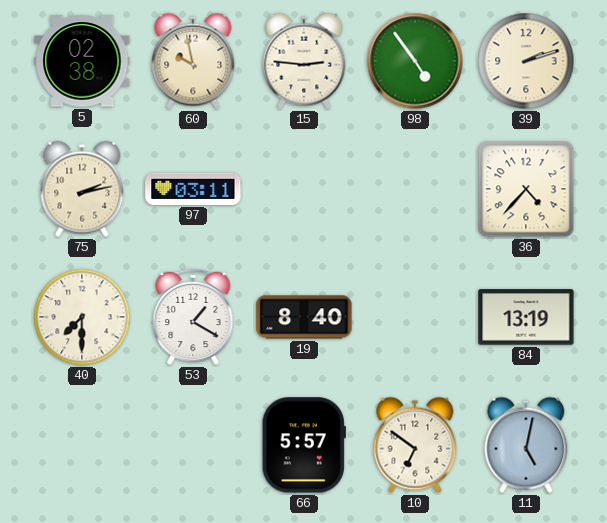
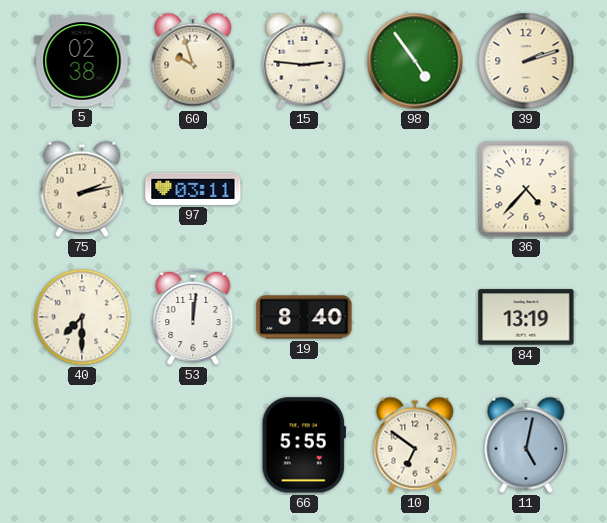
60: 9:58 -> 9:57
53: 1:20 -> 12:01
66: 5:57 -> 5:55
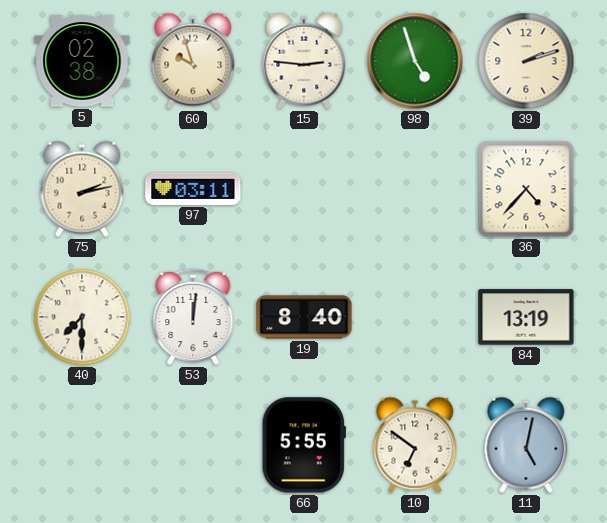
98: 4:54 -> 4:57
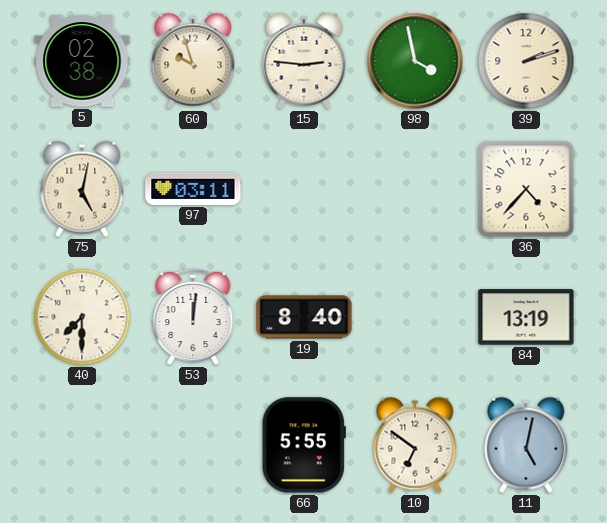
98: 4:57 -> 3:58
75: 2:13 -> 5:02
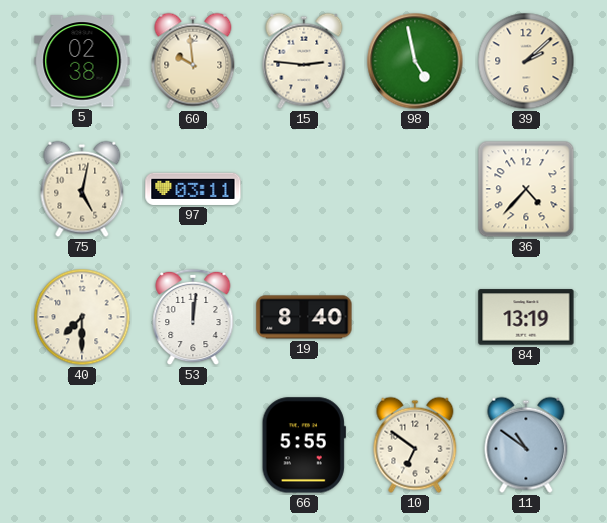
60: 9:57 -> 9:59
98: 3:58 -> 4:58
39: 2:12 -> 2:08
11: 5:02 -> 10:51
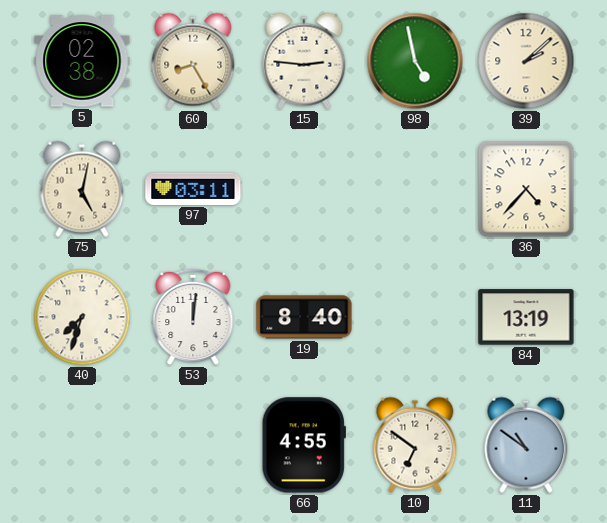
60: 9:59 -> 8:25
40: 7:30 -> 7:33
66: 5:55 -> 4:55
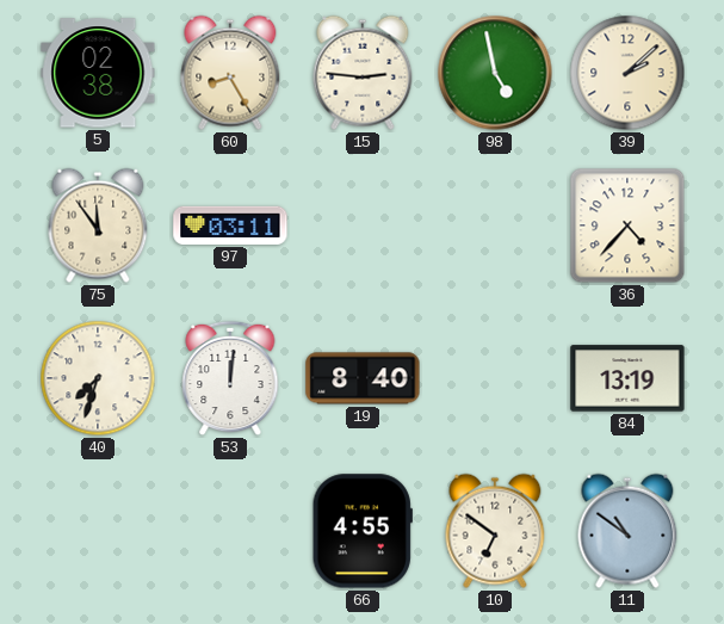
75: 5:02 -> 11:54
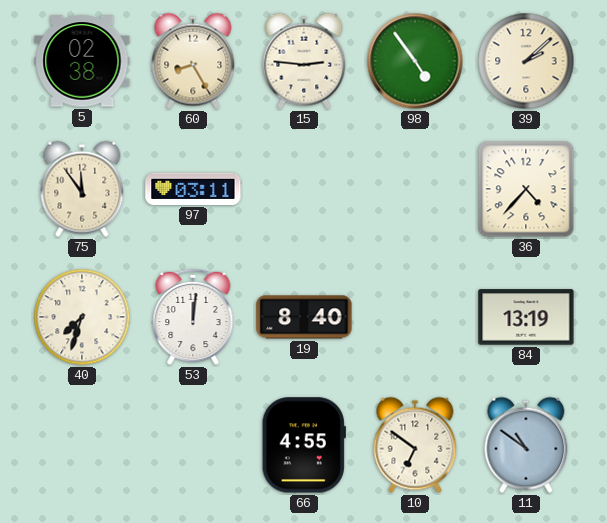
98: 4:58 -> 4:54
